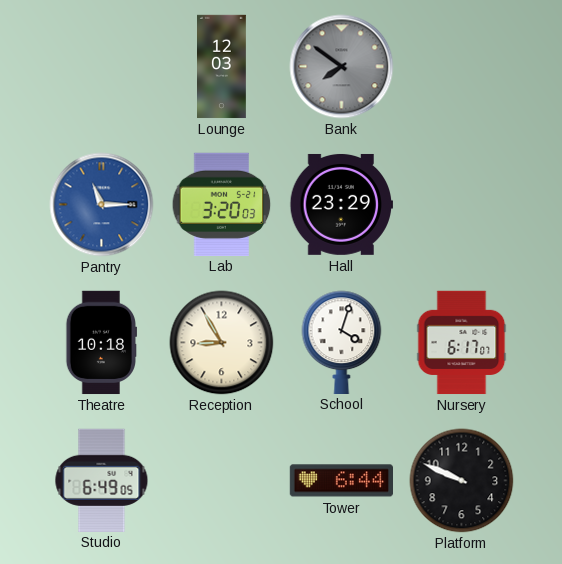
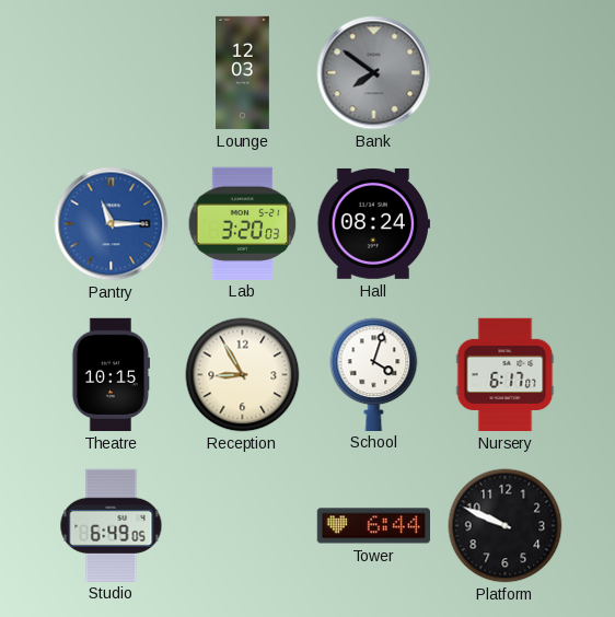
Hall: 23:29 -> 08:24
Theatre: 10:18 -> 10:15
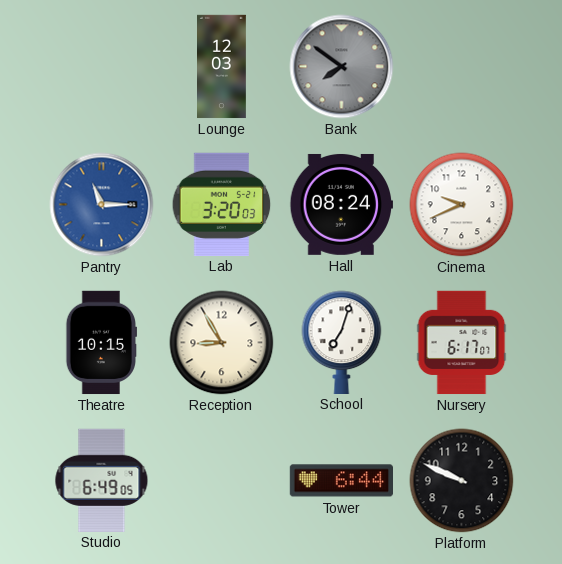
Cinema: none -> 9:41
School: 4:03 -> 7:03
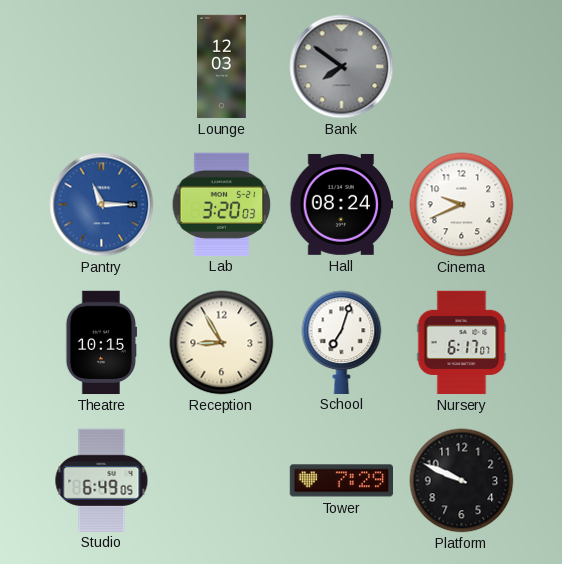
Tower: 6:44 -> 7:29
